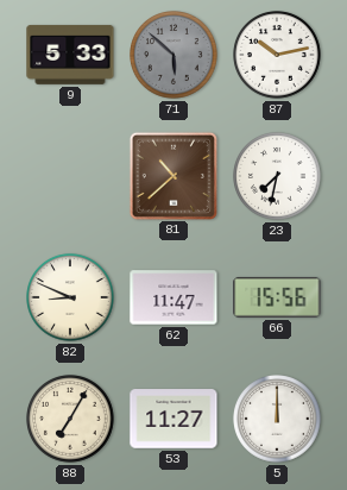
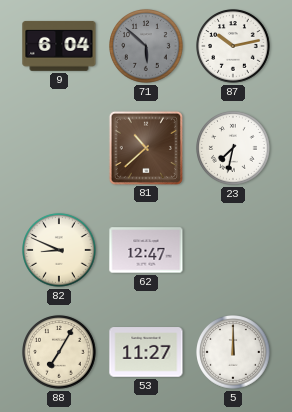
9: 5:33 -> 6:04
62: 11:47 -> 12:47
66: 15:56 -> none
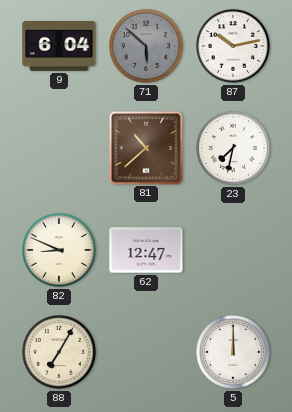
53: 11:27 -> none
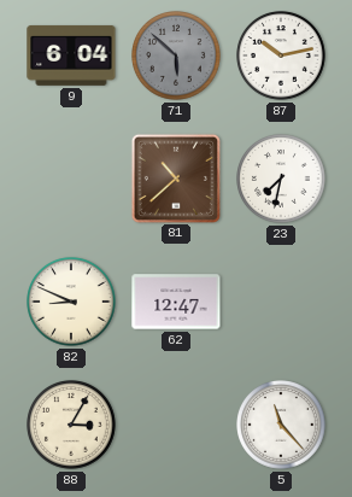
88: 7:05 -> 3:05
5: 12:00 -> 11:23
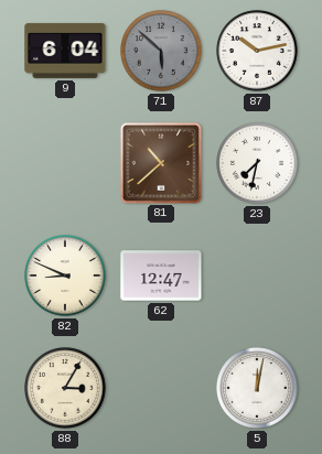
5: 11:23 -> 12:02
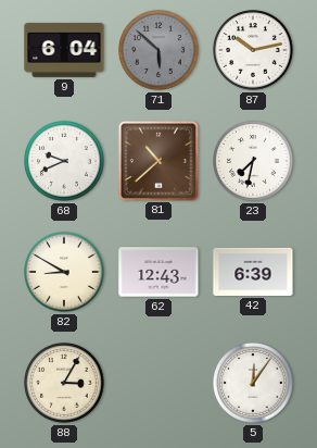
68: none -> 9:41
82: 8:49 -> 8:50
62: 12:47 -> 12:43
42: none -> 6:39
5: 12:02 -> 12:06
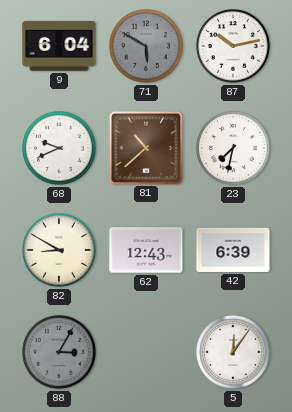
71: 5:52 -> 5:50
88 dial: cream -> grey
